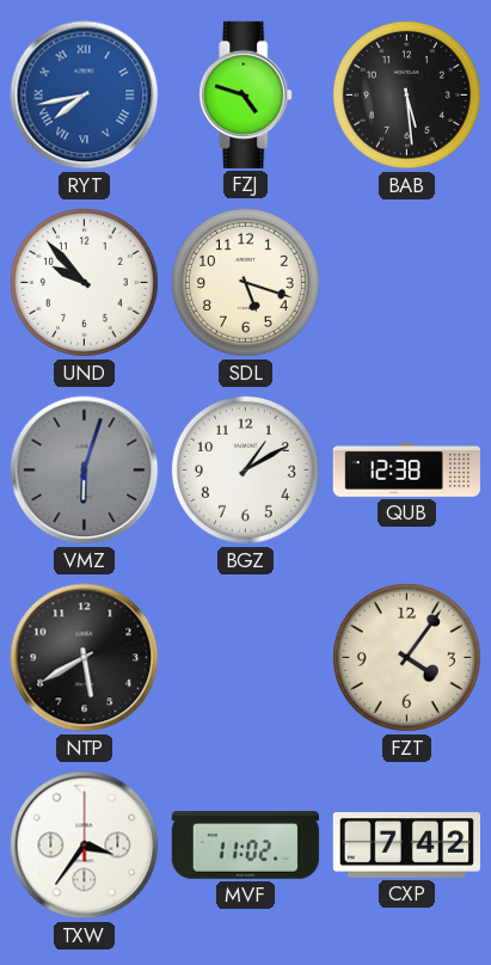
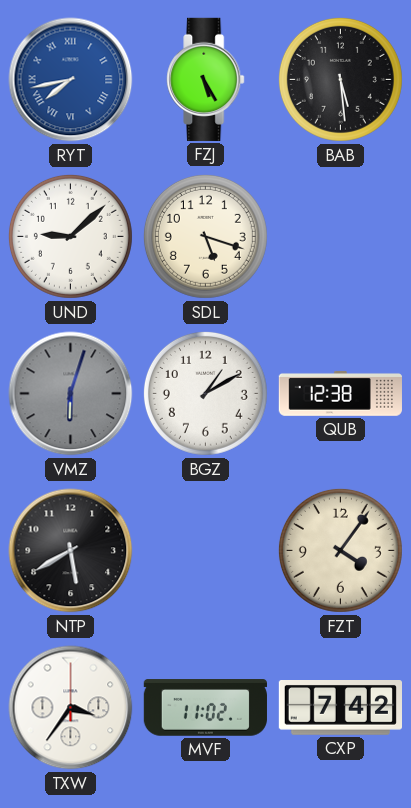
FZJ: 4:48 -> 5:25
UND: 9:53 -> 9:08
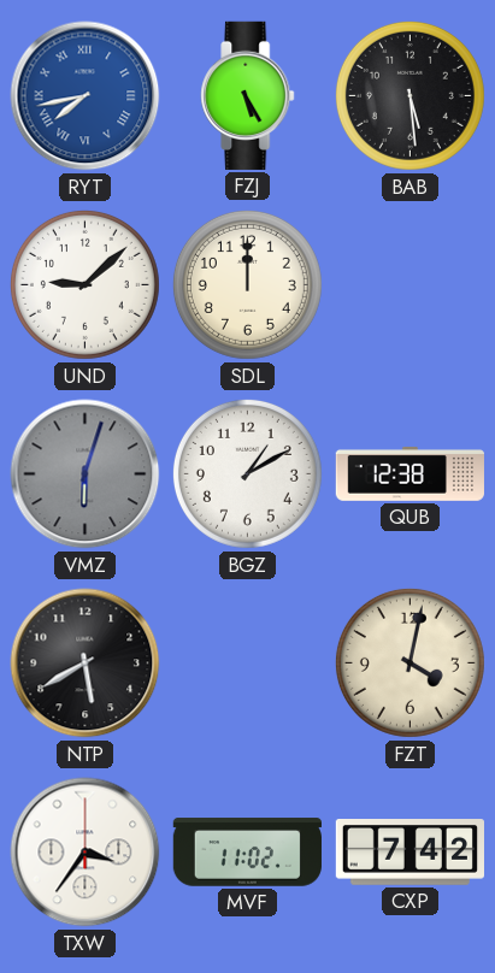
SDL: 5:18 -> 12:00
FZT: 4:06 -> 4:02
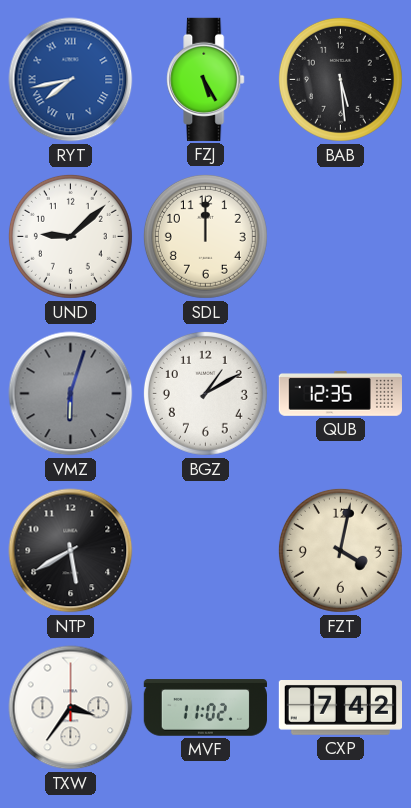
QUB: 12:38 -> 12:35
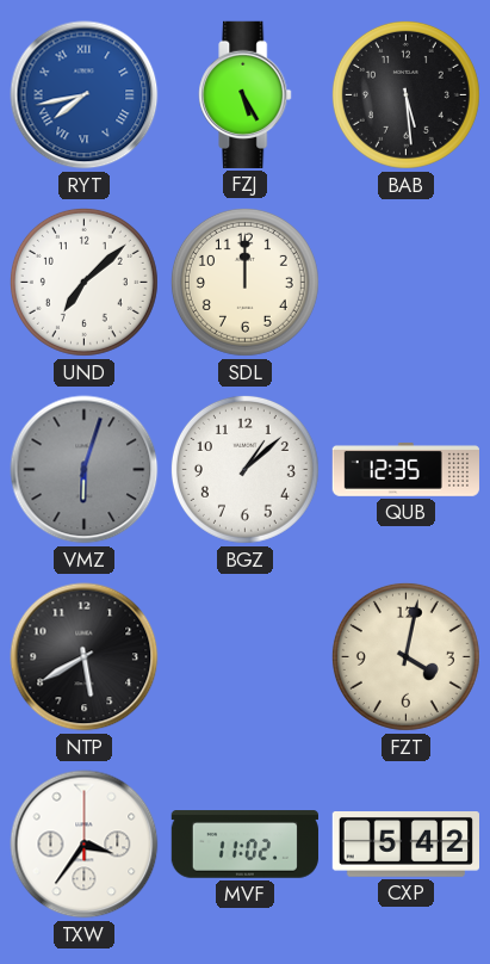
UND: 9:08 -> 7:08
BGZ: 1:10 -> 1:08
CXP: 7:42 -> 5:42
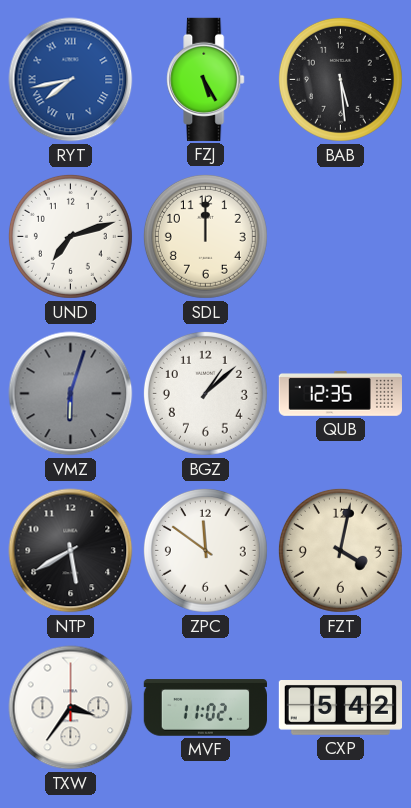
UND: 7:08 -> 7:12
ZPC: none -> 11:51
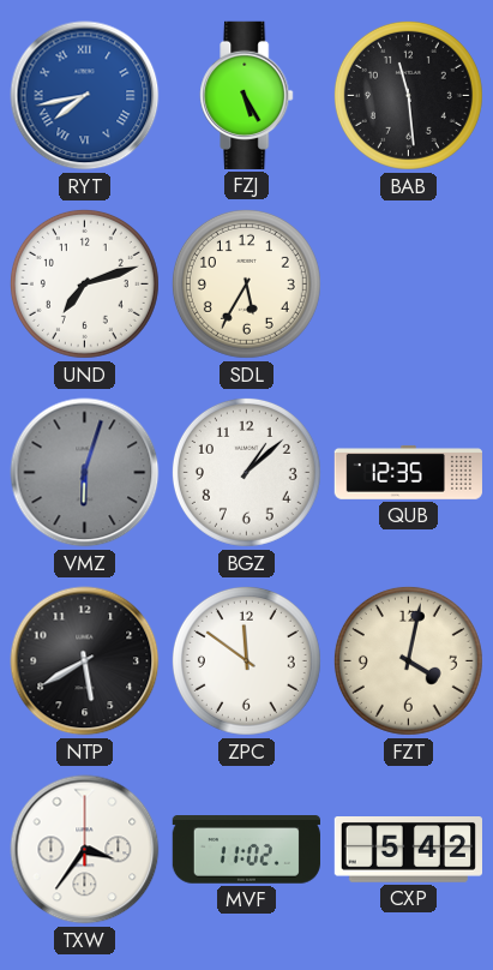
BAB: 5:29 -> 11:29
SDL: 12:00 -> 5:35
